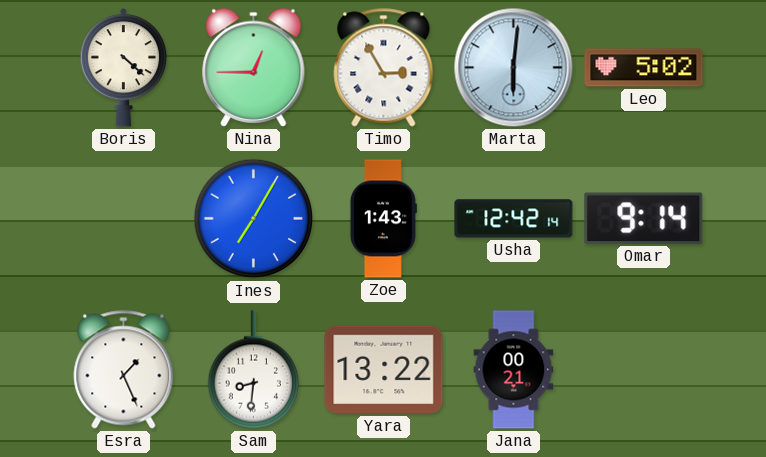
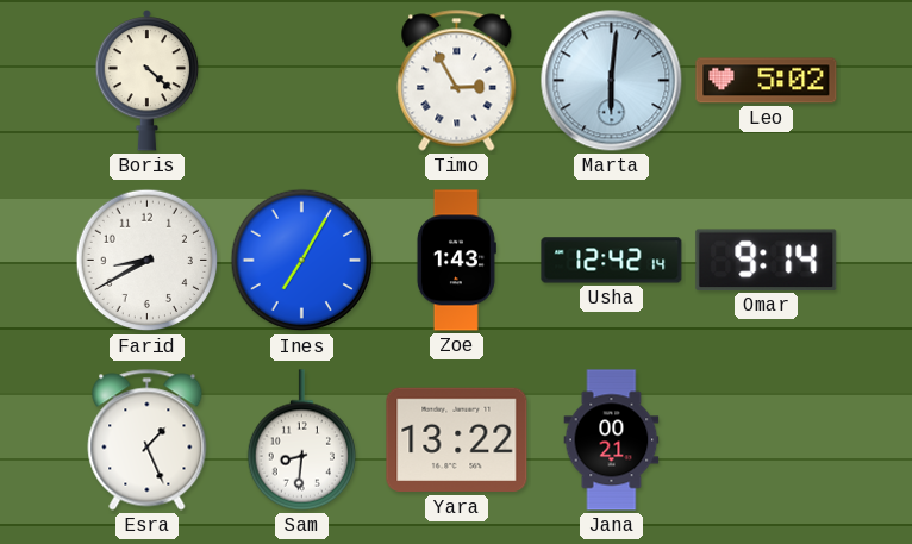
Nina: 12:45 -> none
Farid: none -> 8:40
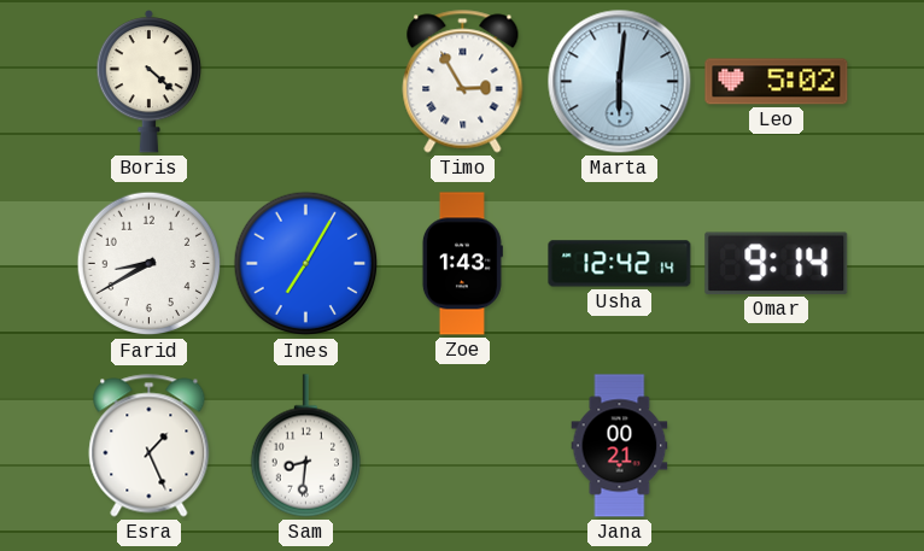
Yara: 13:22 -> none
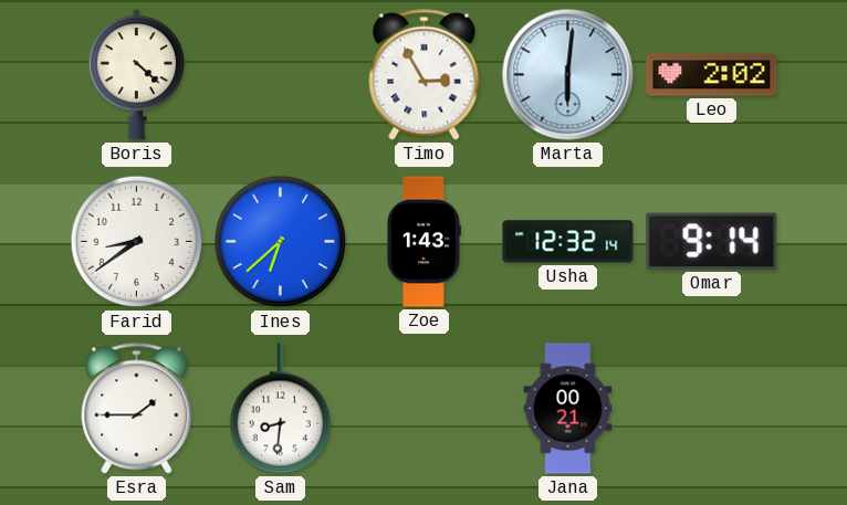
Leo: 5:02 -> 2:02
Farid: 8:40 -> 8:39
Ines: 7:05 -> 6:38
Usha: 12:42 -> 12:32
Esra: 1:26 -> 1:45
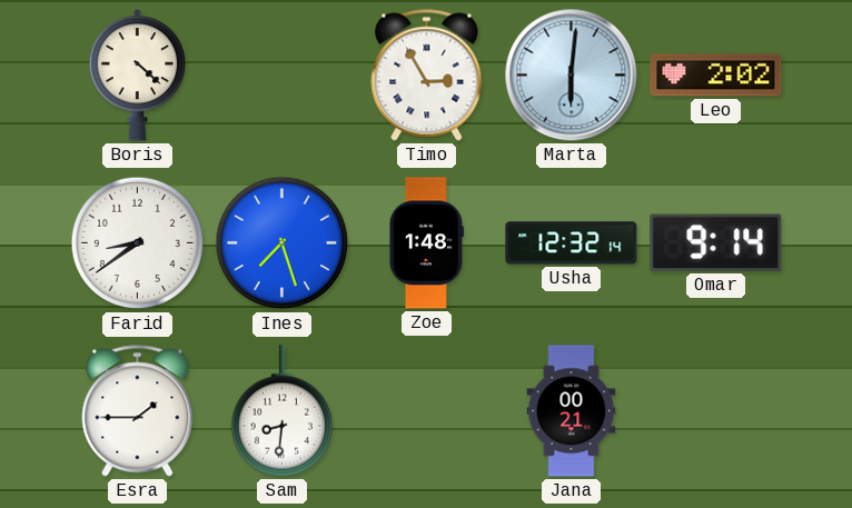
Ines: 6:38 -> 7:27
Zoe: 1:43 -> 1:48
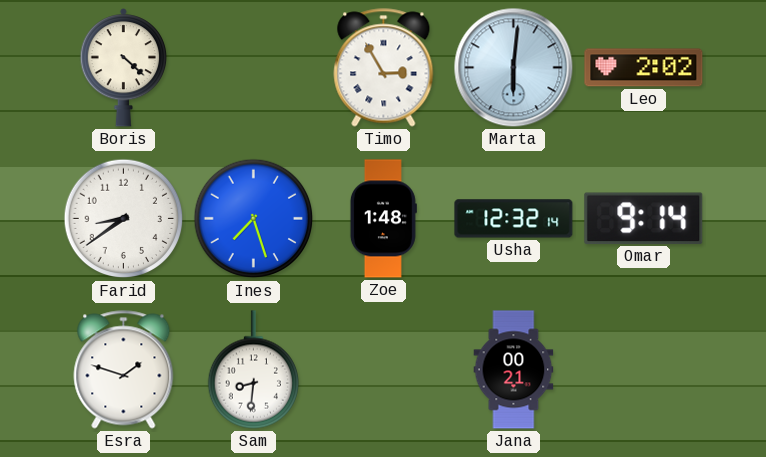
Esra: 1:45 -> 1:48
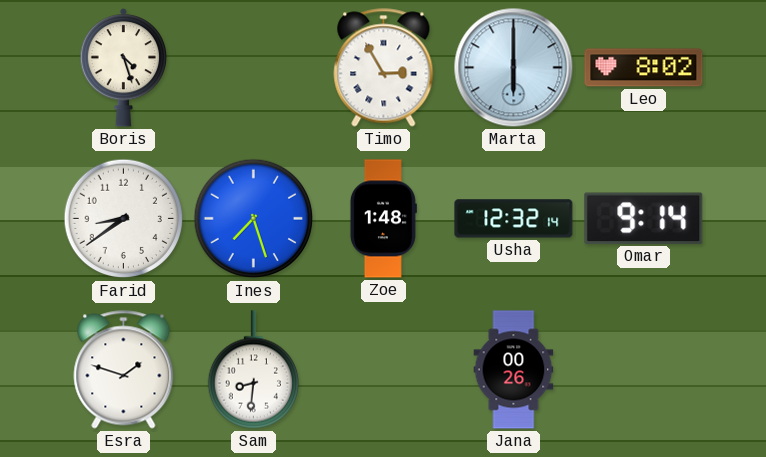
Boris: 4:22 -> 4:27
Marta: 6:01 -> 6:00
Leo: 2:02 -> 8:02
Jana: 00:21 -> 00:26
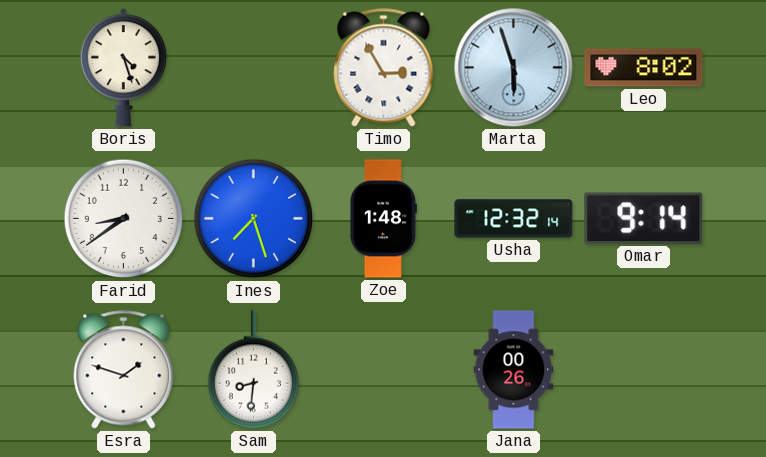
Marta: 6:00 -> 5:57
